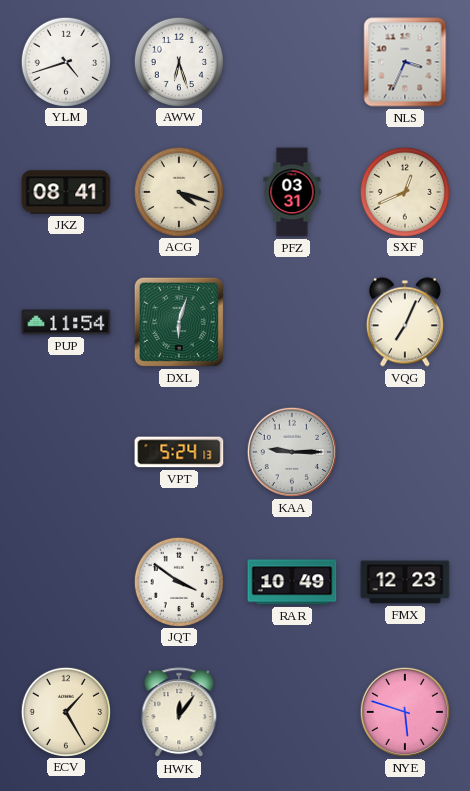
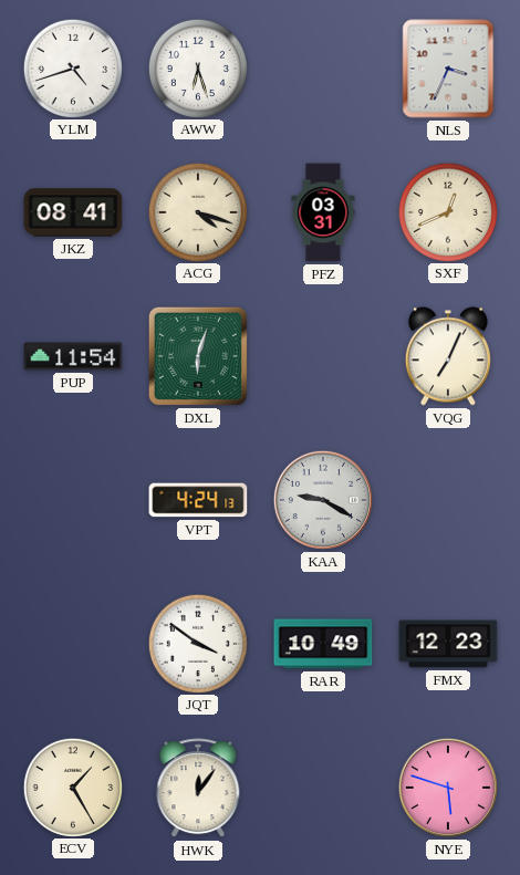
VPT: 5:24 -> 4:24
KAA: 9:15 -> 9:20
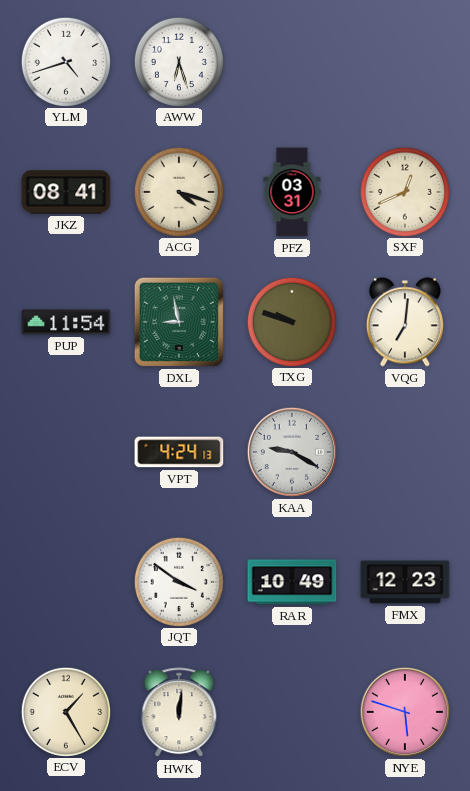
NLS: 3:34 -> none
DXL: 6:03 -> 8:58
TXG: none -> 9:48
VQG: 7:04 -> 7:01
HWK: 12:06 -> 12:01
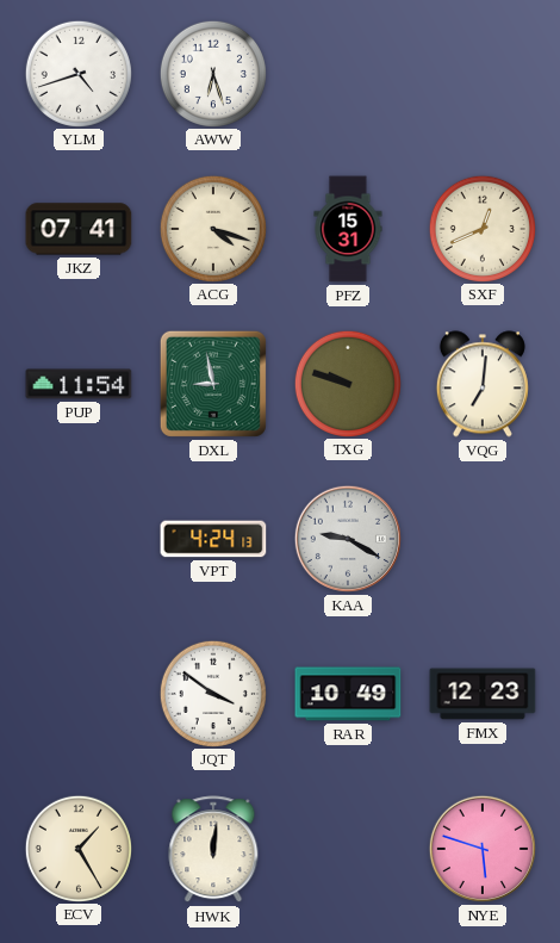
JKZ: 08:41 -> 07:41
PFZ: 03:31 -> 15:31
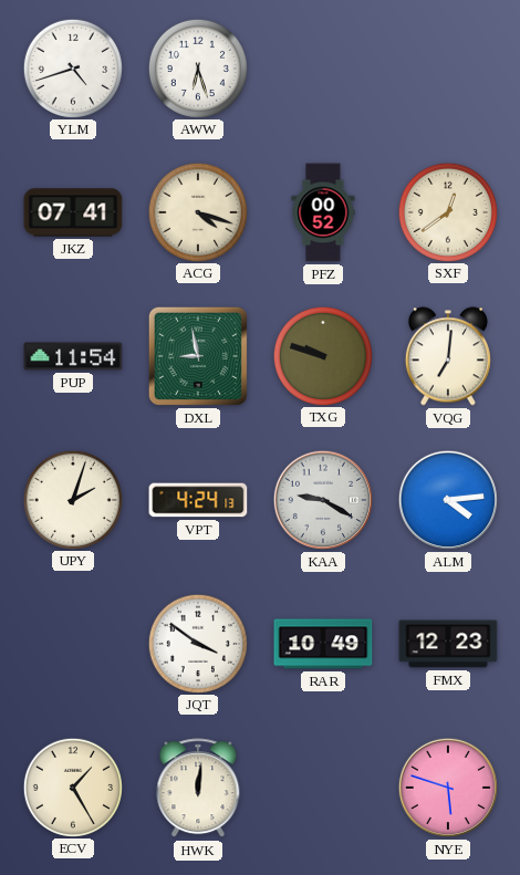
PFZ: 15:31 -> 00:52
SXF: 12:41 -> 12:39
UPY: none -> 2:03
ALM: none -> 4:14
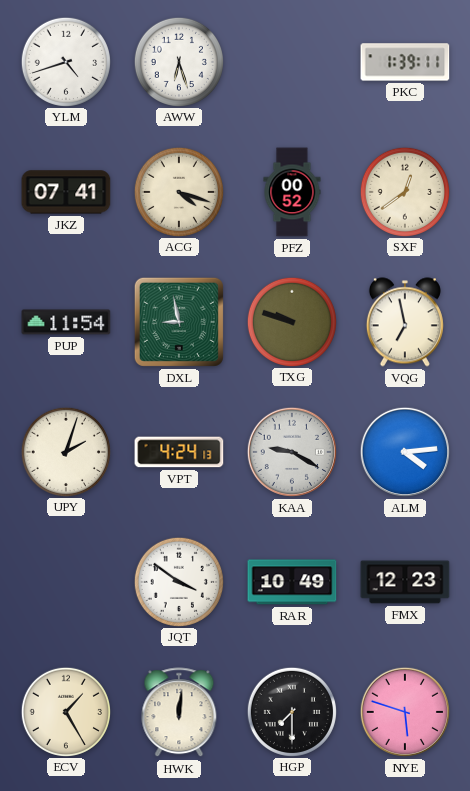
PKC: none -> 1:39
VQG: 7:01 -> 6:58
HGP: none -> 7:30
